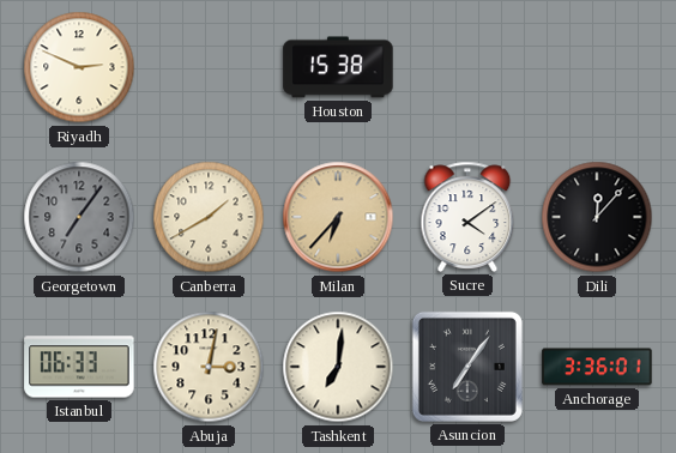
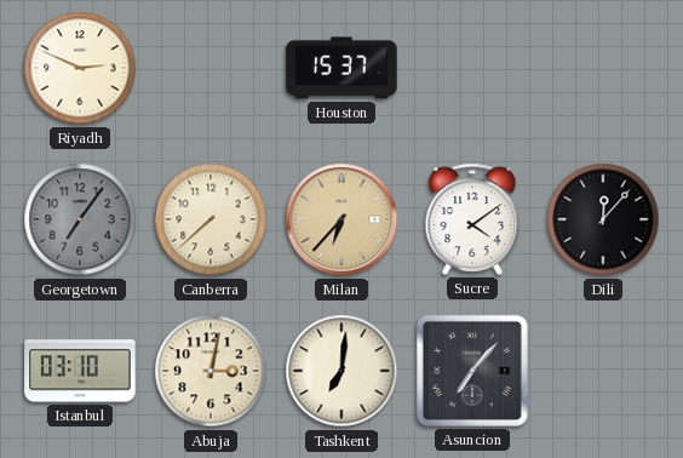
Houston: 15:38 -> 15:37
Canberra: 1:40 -> 7:38
Istanbul: 06:33 -> 03:10
Asuncion: 7:06 -> 7:07
Anchorage: 3:36 -> none
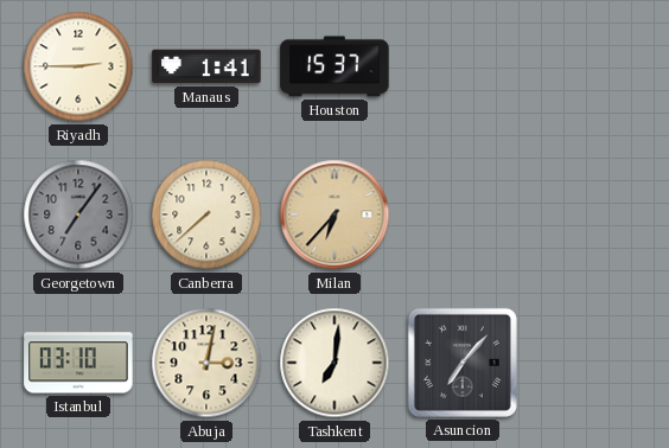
Riyadh: 2:49 -> 2:45
Manaus: none -> 1:41
Sucre: 4:09 -> none
Dili: 12:07 -> none
